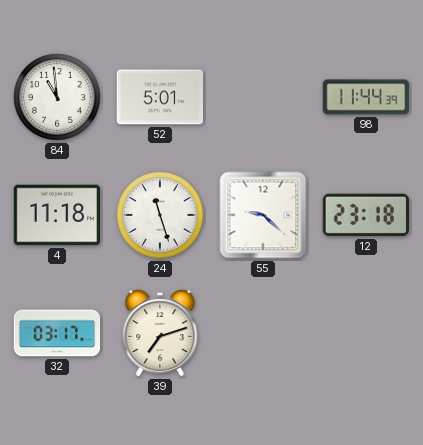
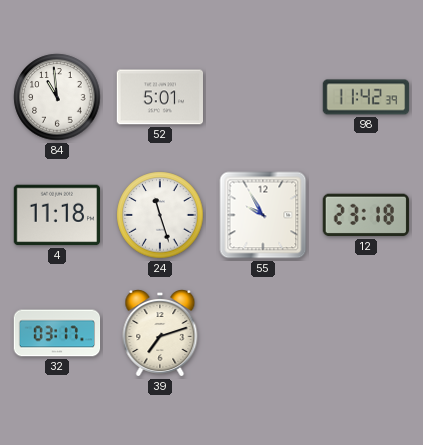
98: 11:44 -> 11:42
55: 9:22 -> 9:55
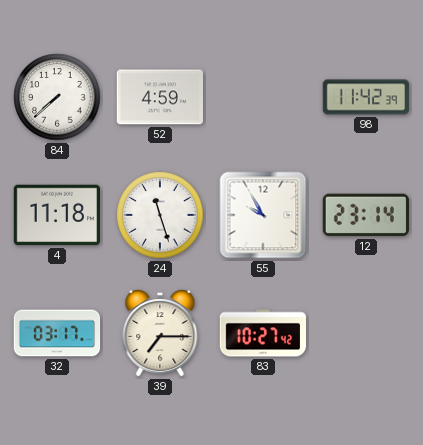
84: 10:59 -> 7:38
52: 5:01 -> 4:59
12: 23:18 -> 23:14
39: 7:12 -> 7:15
83: none -> 10:27
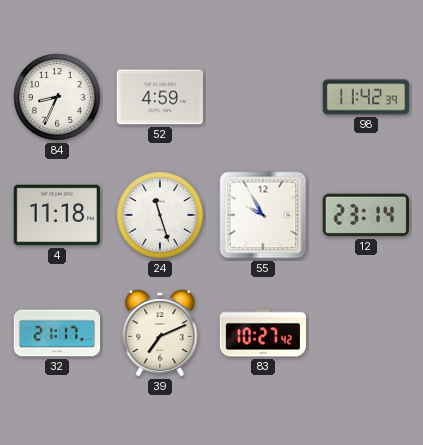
84: 7:38 -> 8:34
32: 03:17 -> 21:17
39: 7:15 -> 7:11
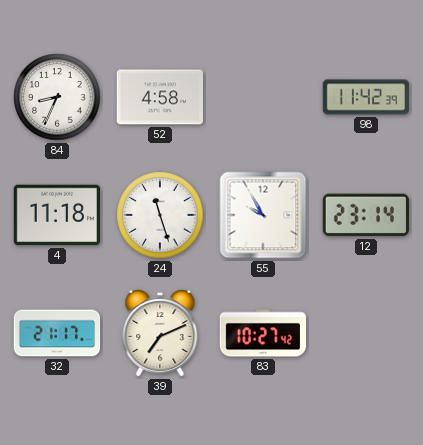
52: 4:59 -> 4:58
